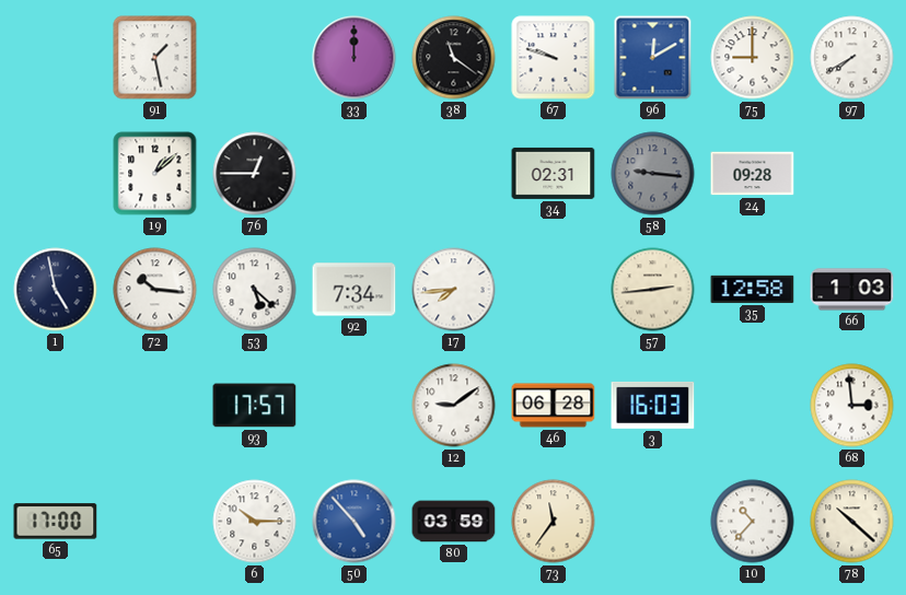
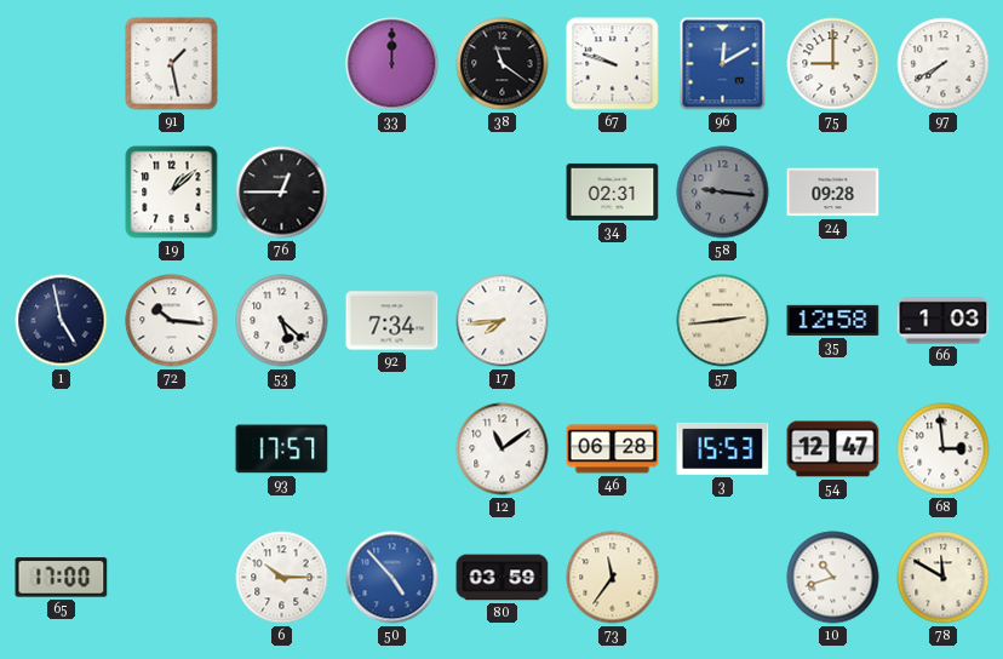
12: 9:09 -> 11:09
3: 16:03 -> 15:53
54: none -> 12:47
10: 10:37 -> 10:42
78: 10:22 -> 11:50
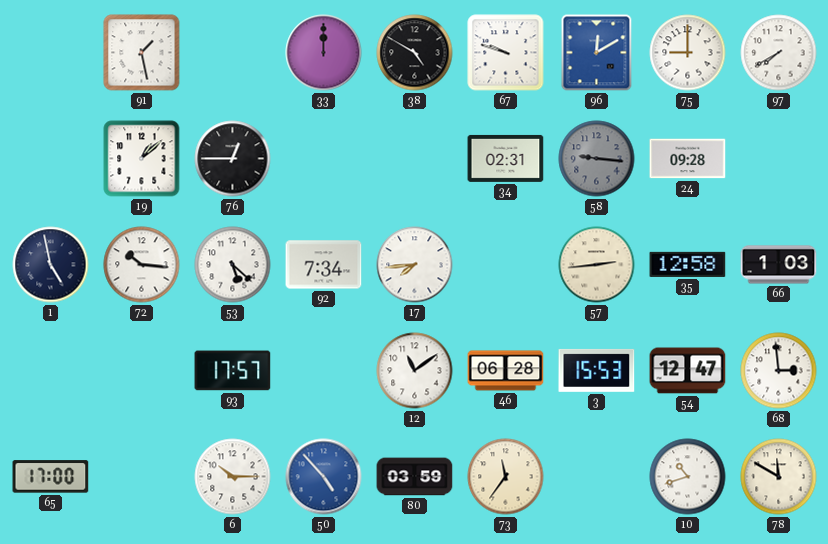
38: 11:21 -> 4:50
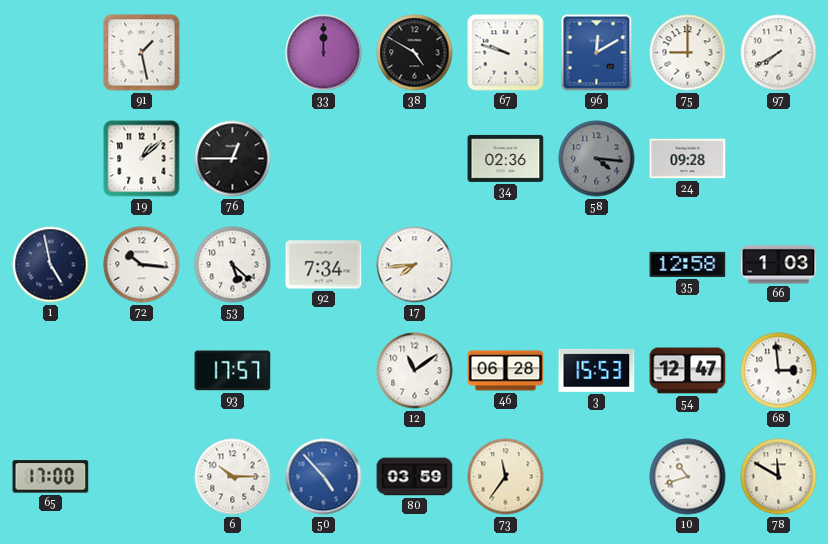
34: 02:31 -> 02:36
58: 9:16 -> 4:16
57: 2:44 -> none
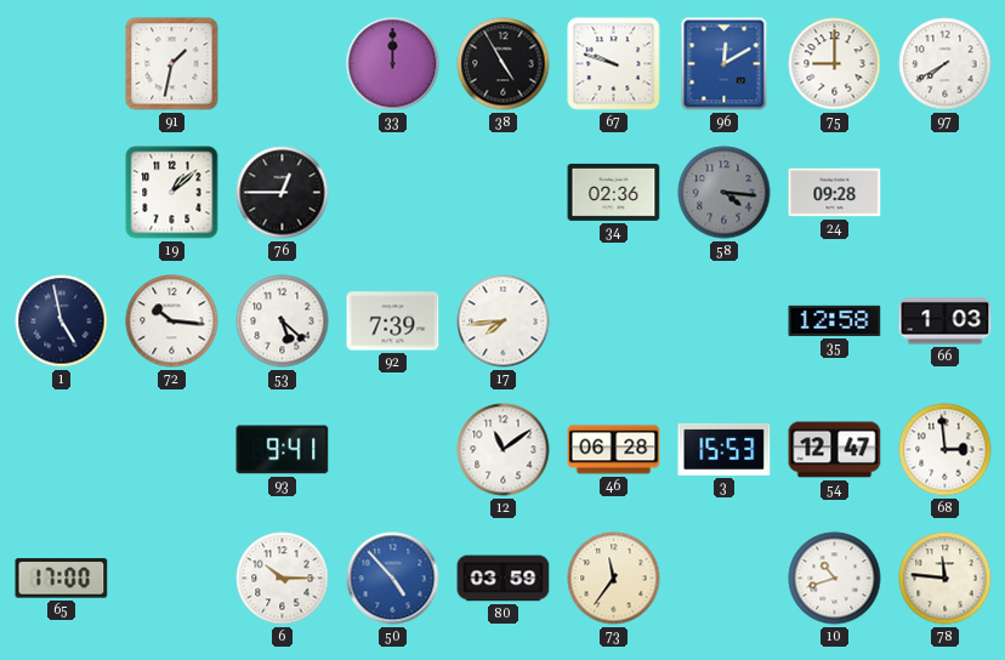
91: 1:28 -> 1:32
38: 4:50 -> 4:55
92: 7:34 -> 7:39
93: 17:57 -> 9:41
78: 11:50 -> 11:46
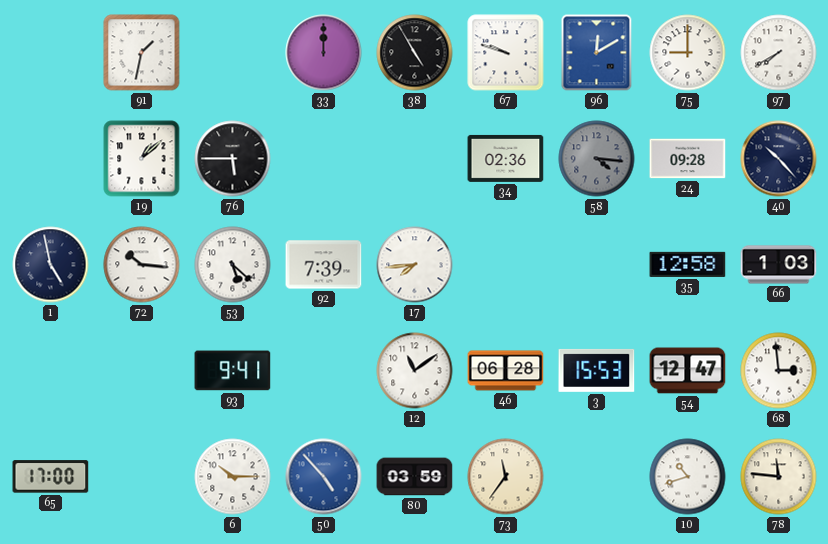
76: 12:45 -> 5:45
40: none -> 10:23
